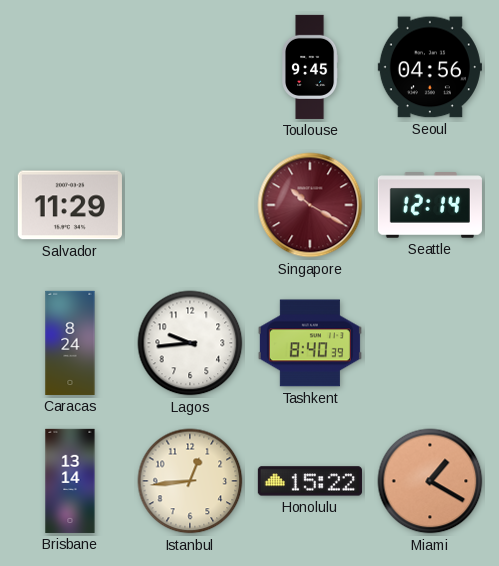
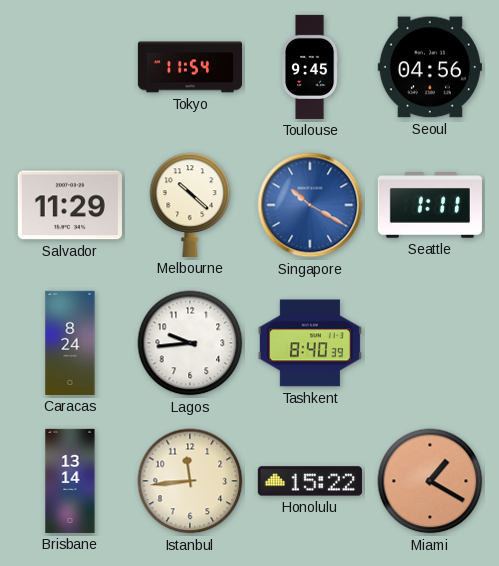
Tokyo: none -> 11:54
Melbourne: none -> 10:22
Singapore dial: burgundy -> blue
Seattle: 12:14 -> 1:11
Istanbul: 12:44 -> 11:44
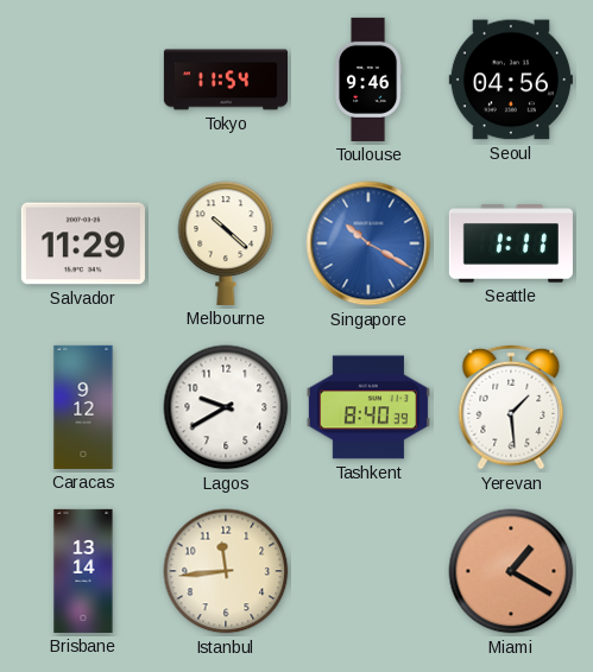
Toulouse: 9:45 -> 9:46
Caracas: 8:24 -> 9:12
Lagos: 9:44 -> 9:40
Yerevan: none -> 1:29
Honolulu: 15:22 -> none
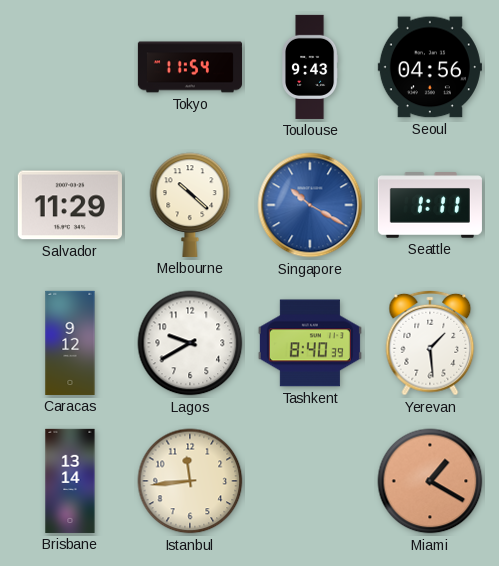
Toulouse: 9:46 -> 9:43
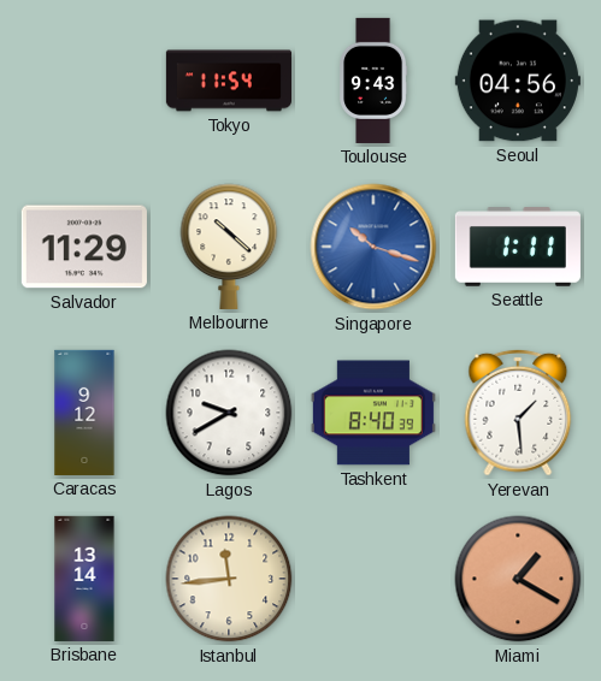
Singapore: 10:20 -> 10:18
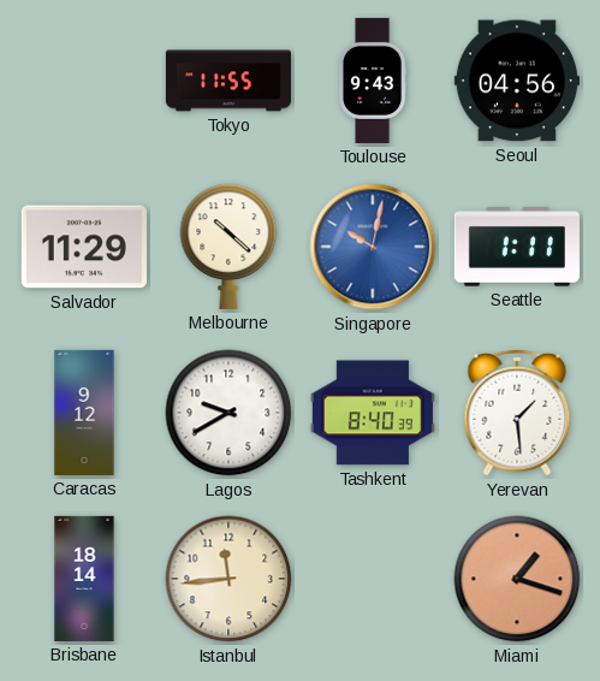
Tokyo: 11:54 -> 11:55
Singapore: 10:18 -> 10:02
Brisbane: 13:14 -> 18:14
Miami: 1:20 -> 1:18
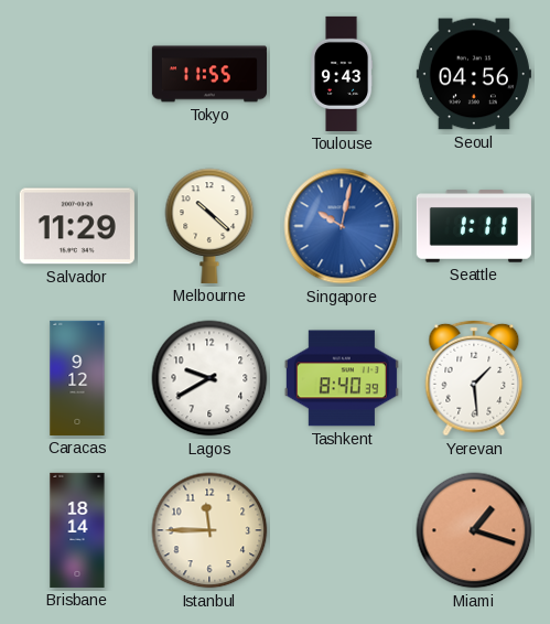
Istanbul: 11:44 -> 11:45
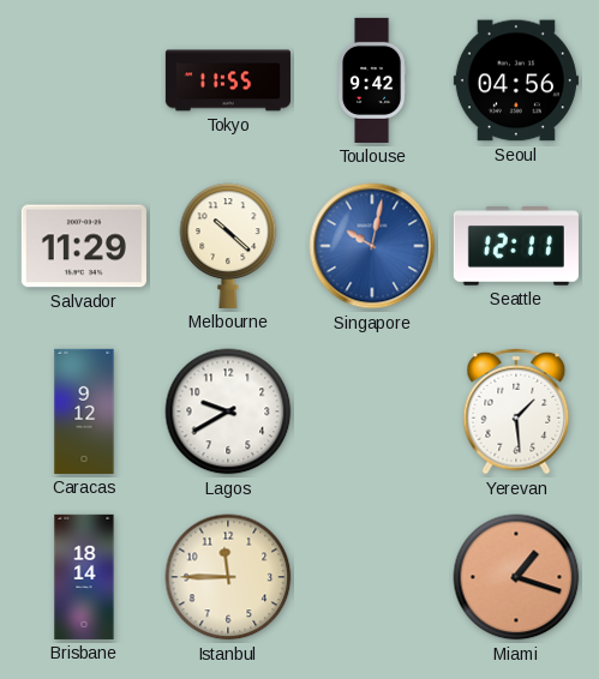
Toulouse: 9:43 -> 9:42
Seattle: 1:11 -> 12:11
Tashkent: 8:40 -> none
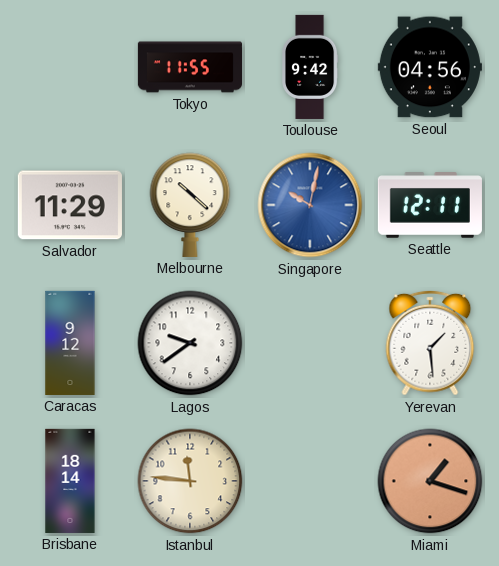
Lagos: 9:40 -> 9:39
Istanbul: 11:45 -> 11:46
